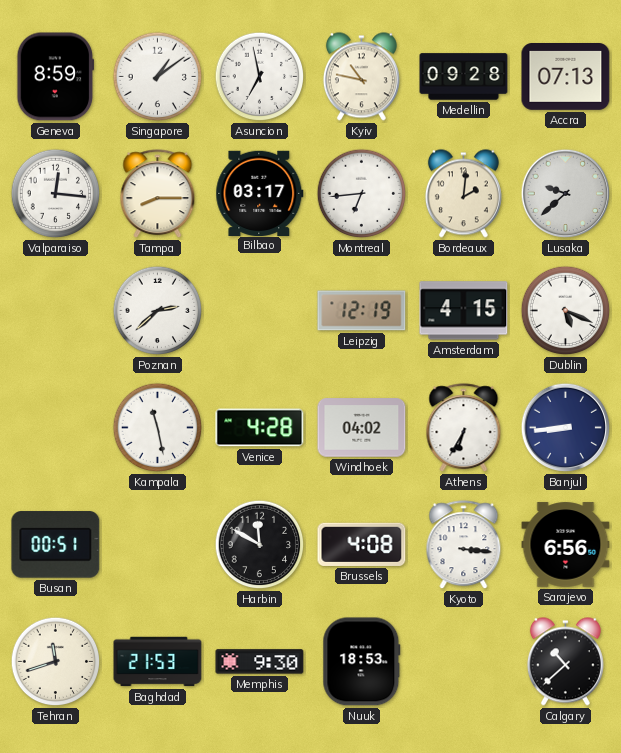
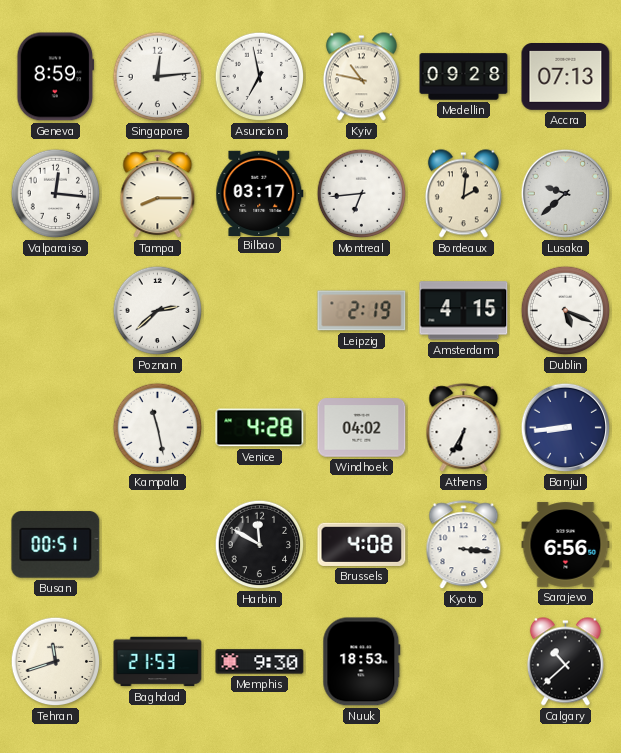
Singapore: 1:09 -> 12:14
Leipzig: 12:19 -> 2:19
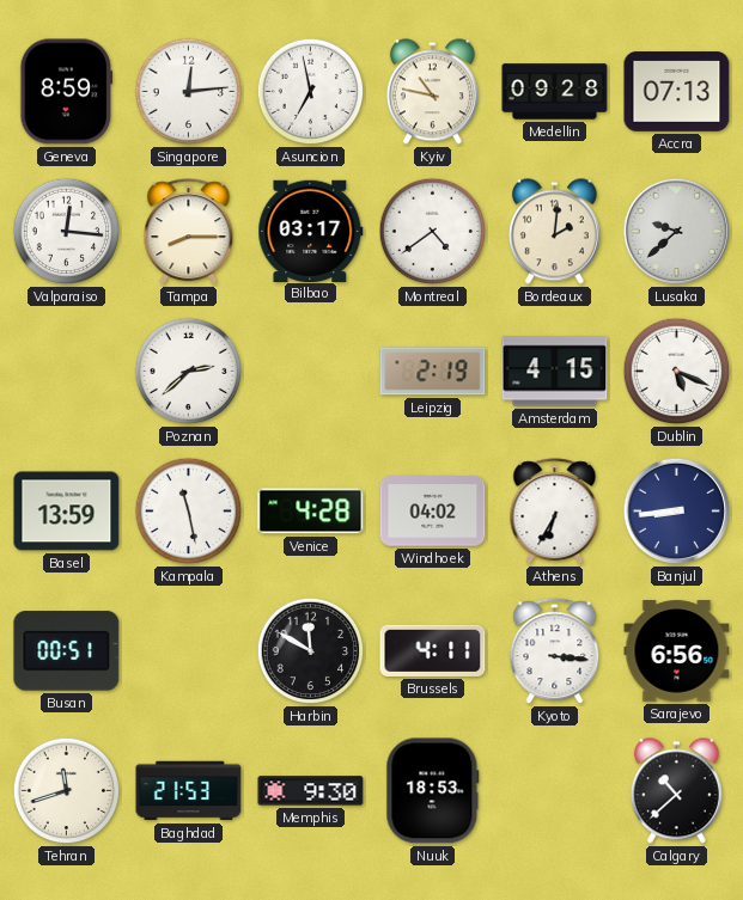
Montreal: 6:44 -> 4:39
Basel: none -> 13:59
Brussels: 4:08 -> 4:11
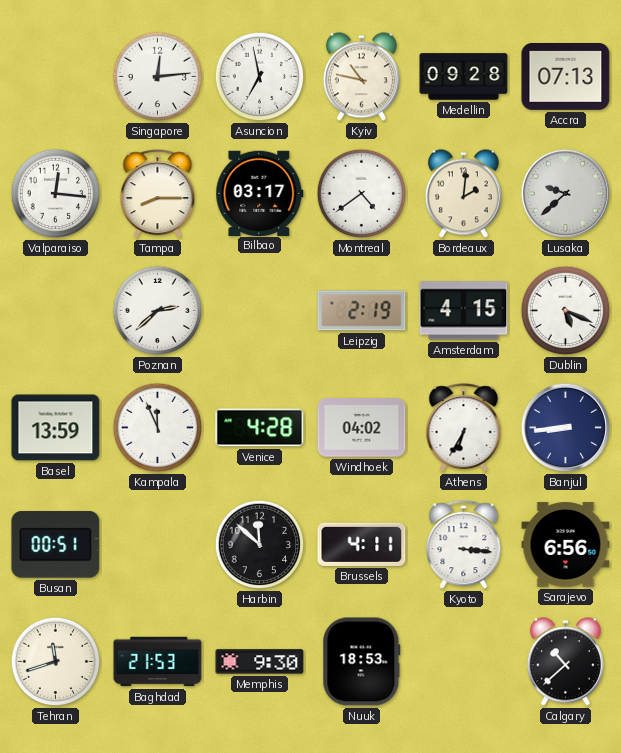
Geneva: 8:59 -> none
Kampala: 11:28 -> 11:56
Harbin: 11:50 -> 11:52
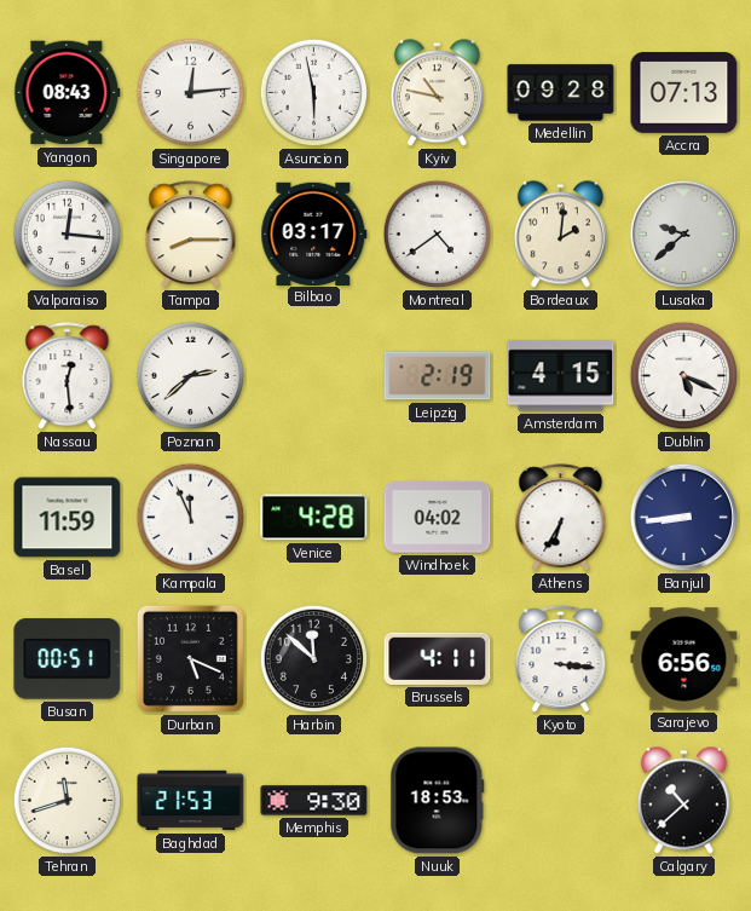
Yangon: none -> 08:43
Asuncion: 6:58 -> 5:58
Nassau: none -> 12:29
Basel: 13:59 -> 11:59
Durban: none -> 5:19
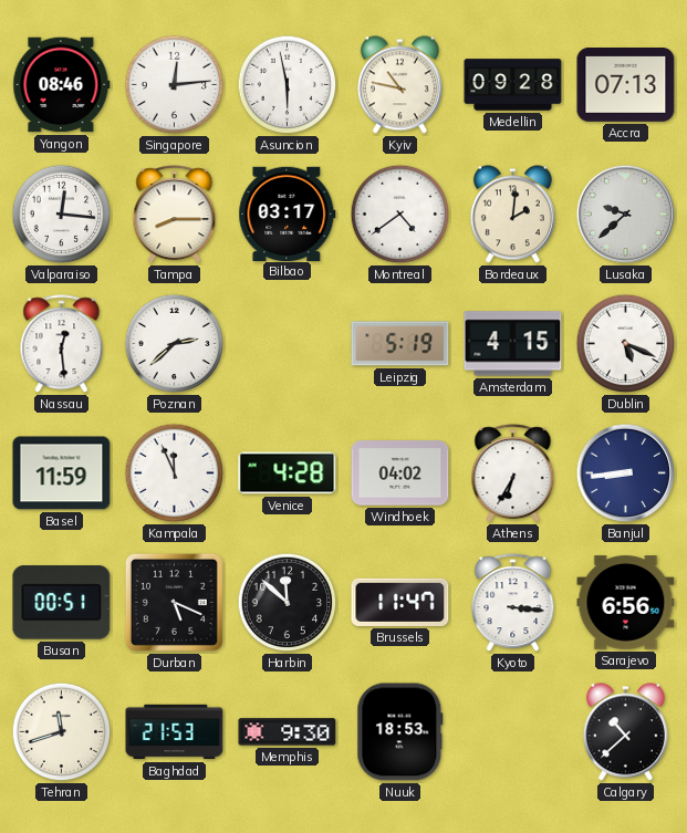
Yangon: 08:43 -> 08:46
Leipzig: 2:19 -> 5:19
Brussels: 4:11 -> 11:47
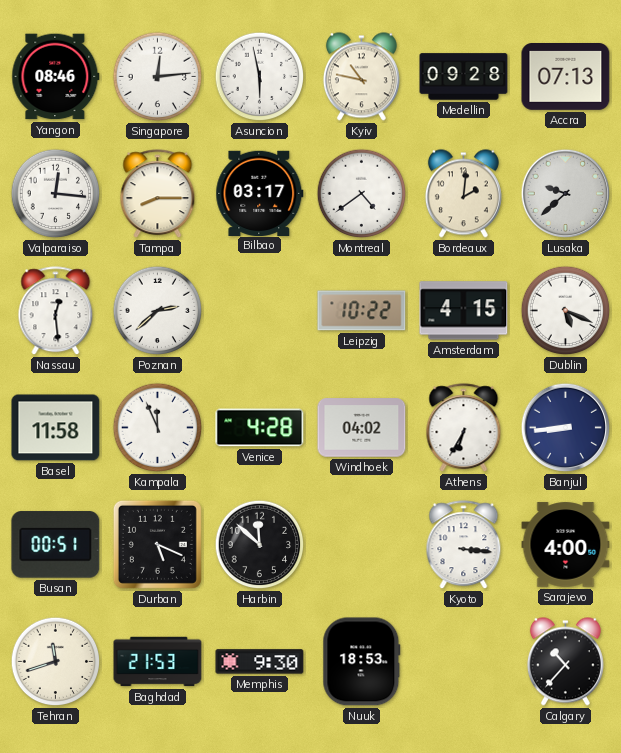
Leipzig: 5:19 -> 10:22
Basel: 11:59 -> 11:58
Brussels: 11:47 -> none
Sarajevo: 6:56 -> 4:00
Calgary: 10:38 -> 10:37
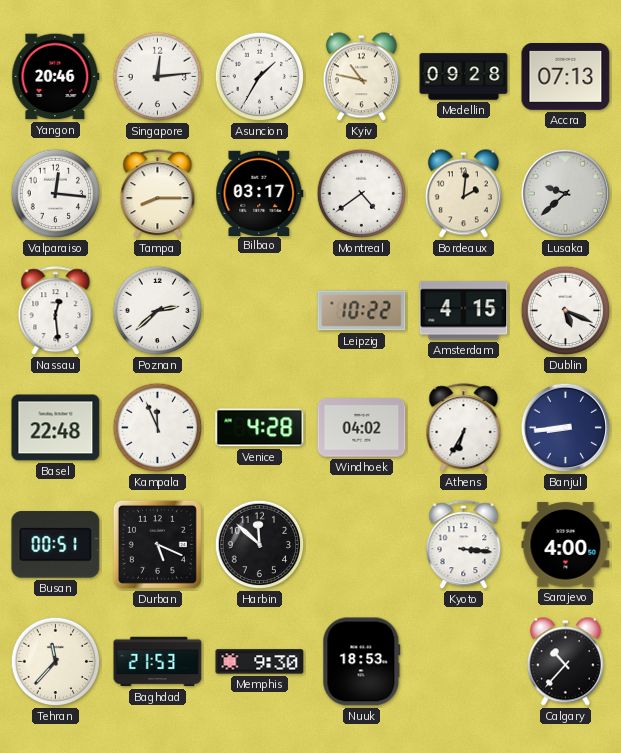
Yangon: 08:46 -> 20:46
Asuncion: 5:58 -> 1:35
Basel: 11:58 -> 22:48
Tehran: 11:42 -> 11:37
